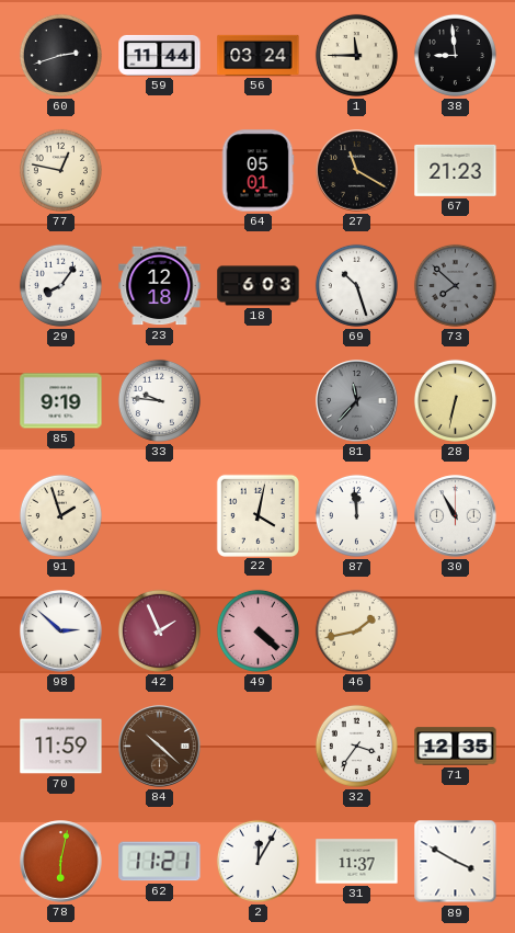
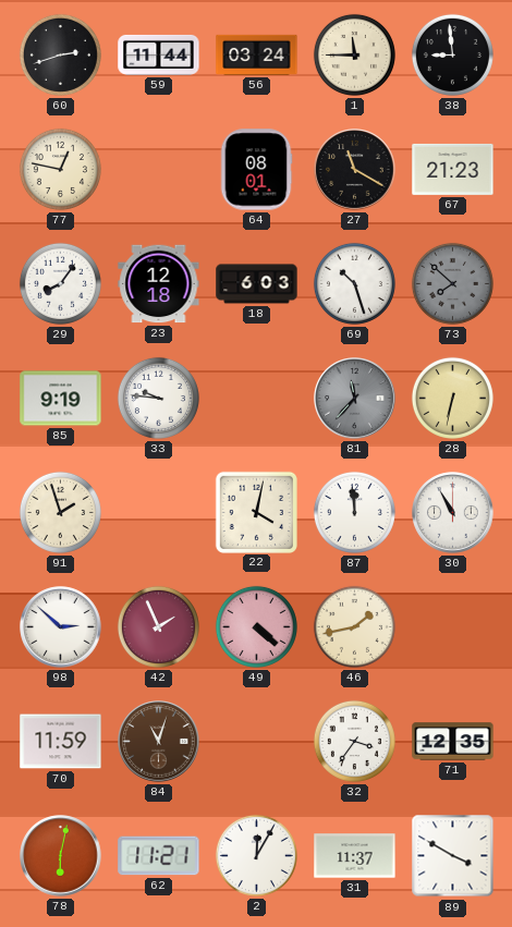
64: 05:01 -> 08:01
84: 10:22 -> 11:03
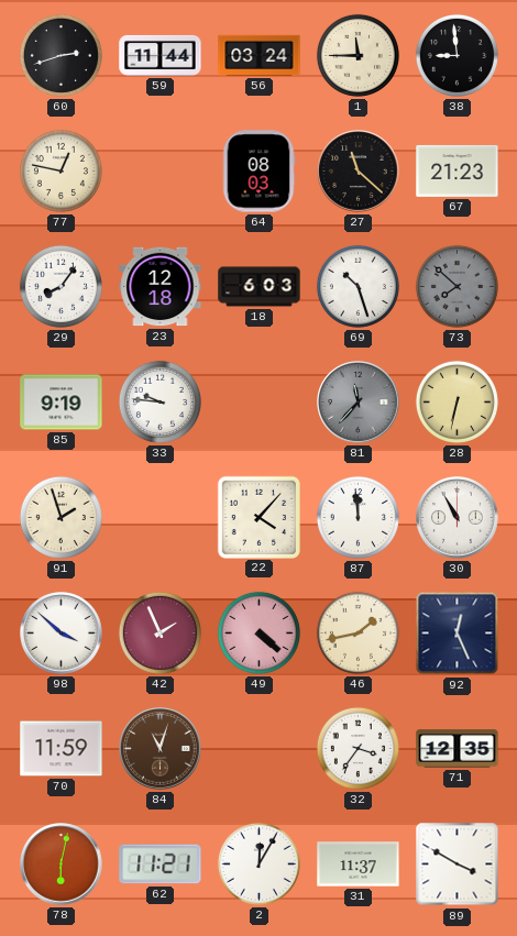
64: 08:01 -> 08:03
27: 11:20 -> 11:22
22: 4:02 -> 4:07
98: 2:52 -> 3:52
92: none -> 12:26
